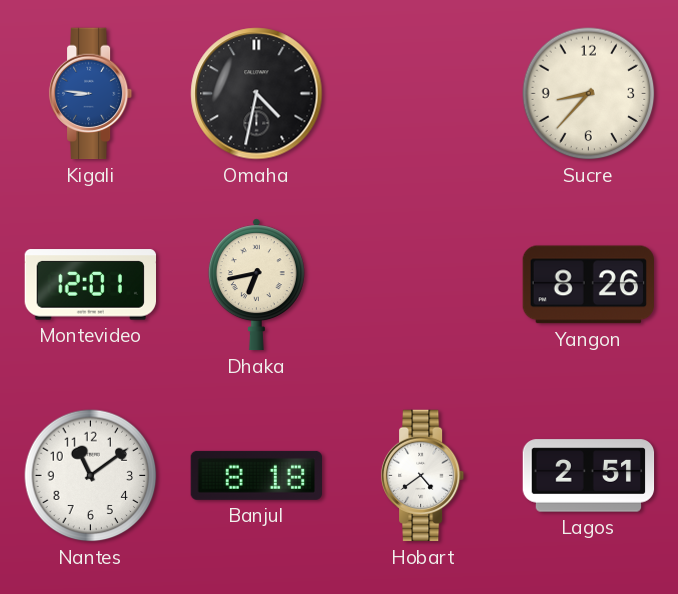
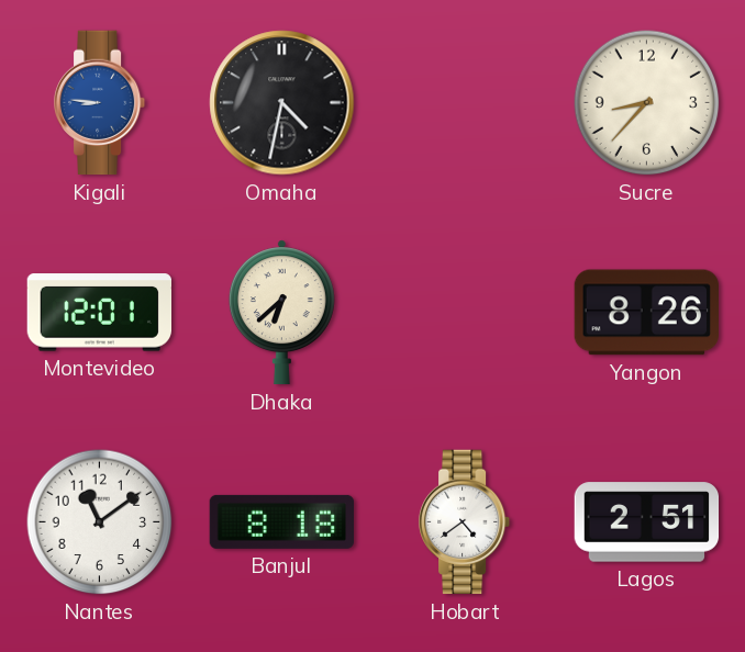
Dhaka: 6:43 -> 6:38
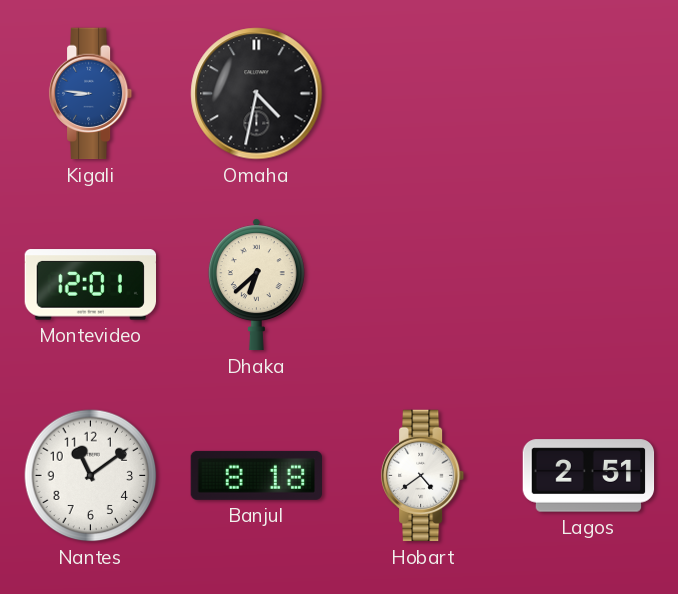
Sucre: 8:37 -> none
Yangon: 8:26 -> none
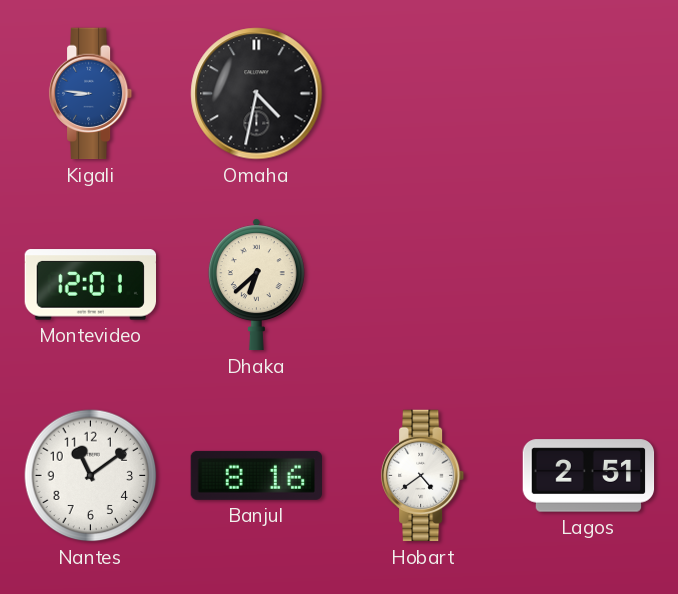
Banjul: 8:18 -> 8:16
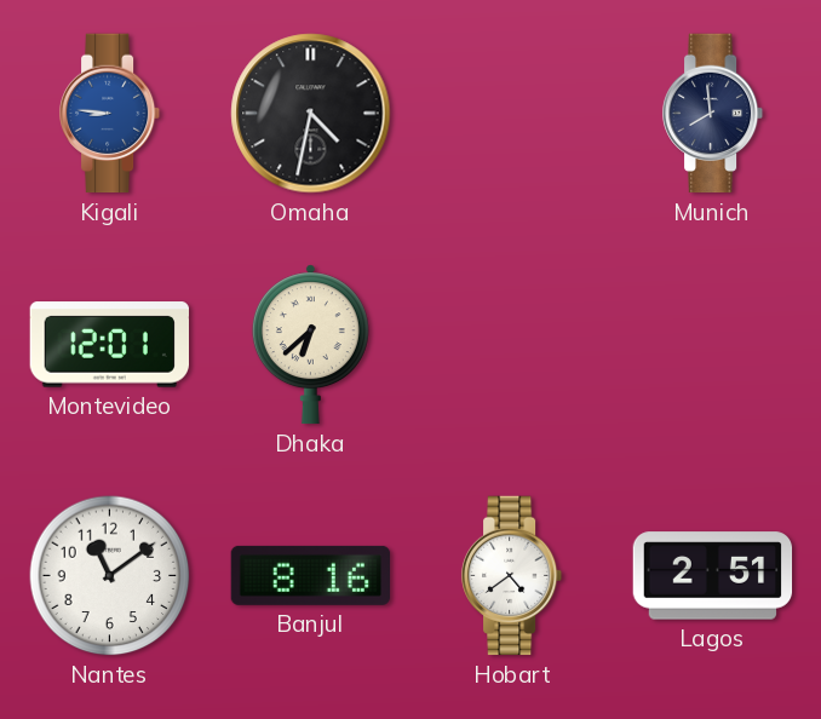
Munich: none -> 7:59
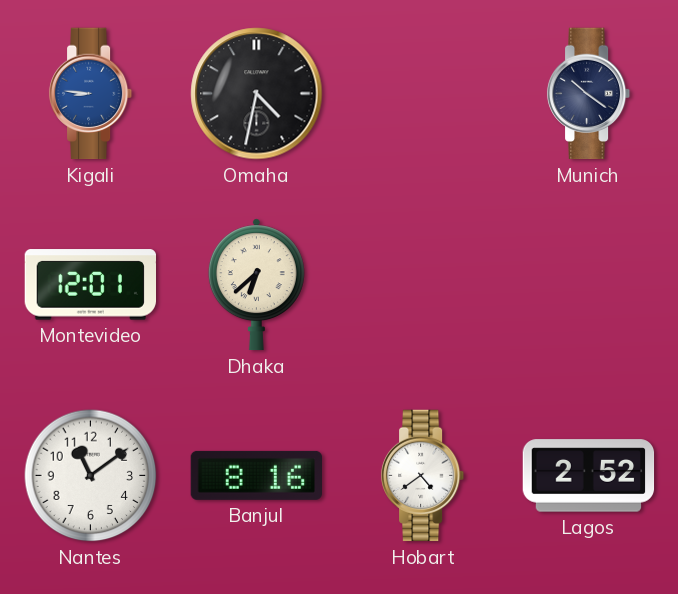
Munich: 7:59 -> 10:21
Lagos: 2:51 -> 2:52
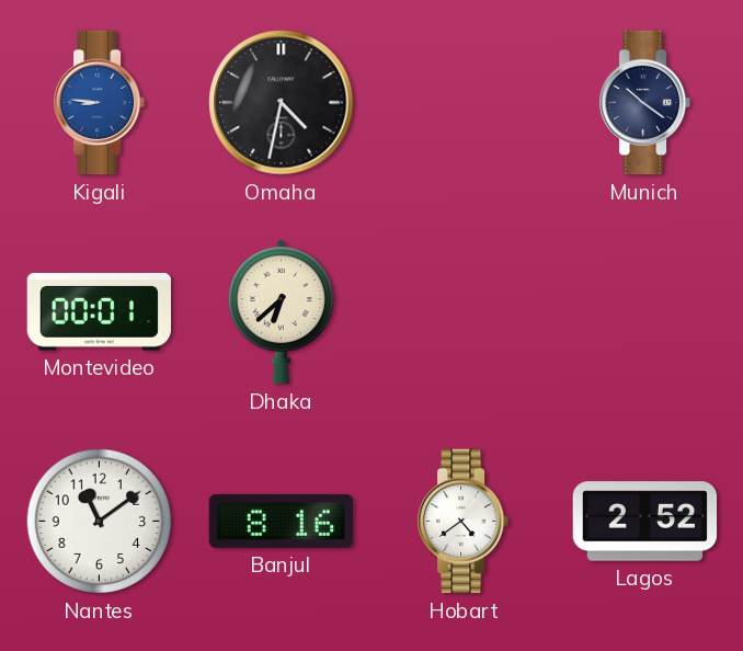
Montevideo: 12:01 -> 00:01
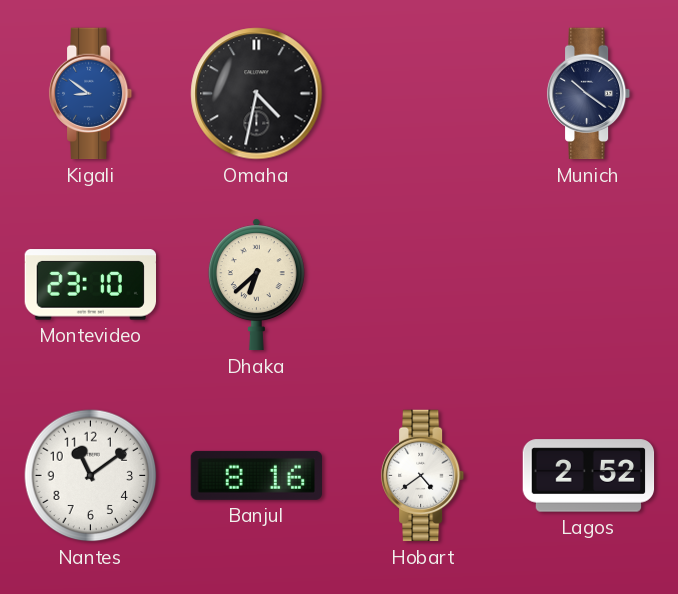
Kigali: 8:46 -> 8:51
Montevideo: 00:01 -> 23:10
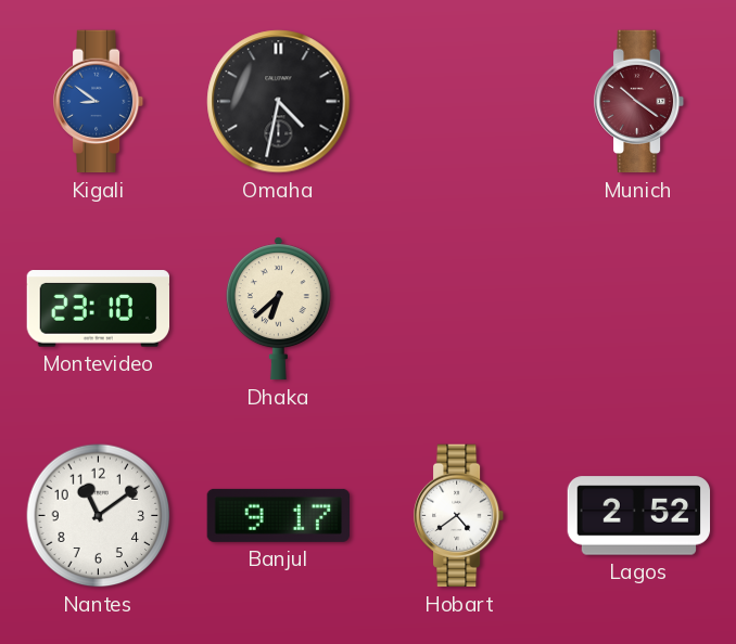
Munich dial: navy -> burgundy
Banjul: 8:16 -> 9:17
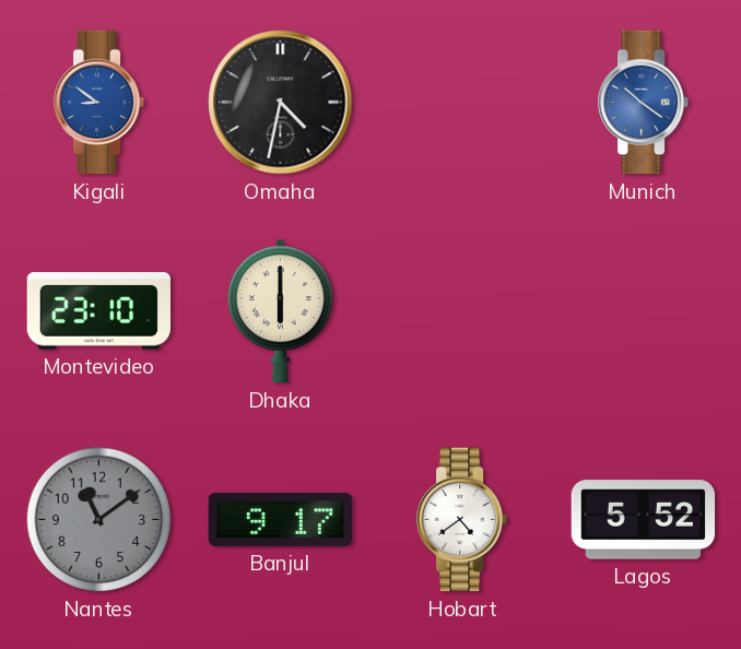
Munich dial: burgundy -> blue
Dhaka: 6:38 -> 6:00
Nantes dial: white -> grey
Lagos: 2:52 -> 5:52
